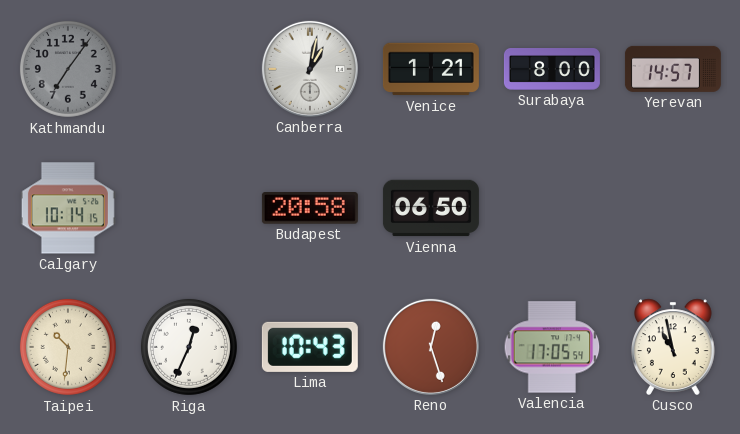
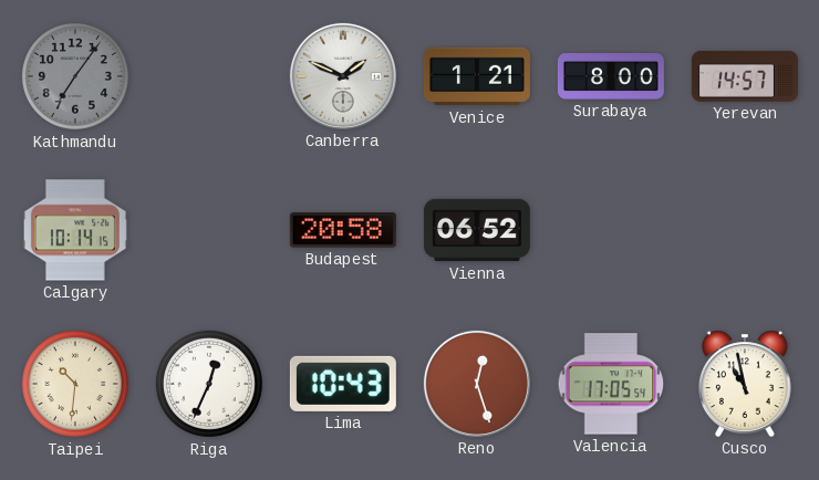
Canberra: 1:02 -> 1:49
Vienna: 06:50 -> 06:52
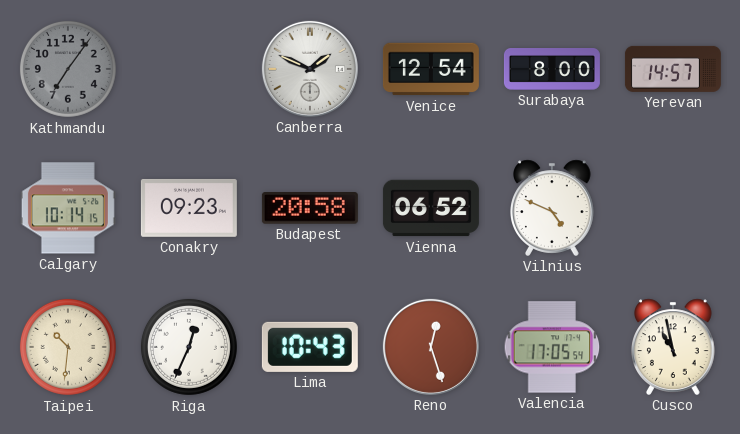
Venice: 1:21 -> 12:54
Conakry: none -> 09:23
Vilnius: none -> 4:49
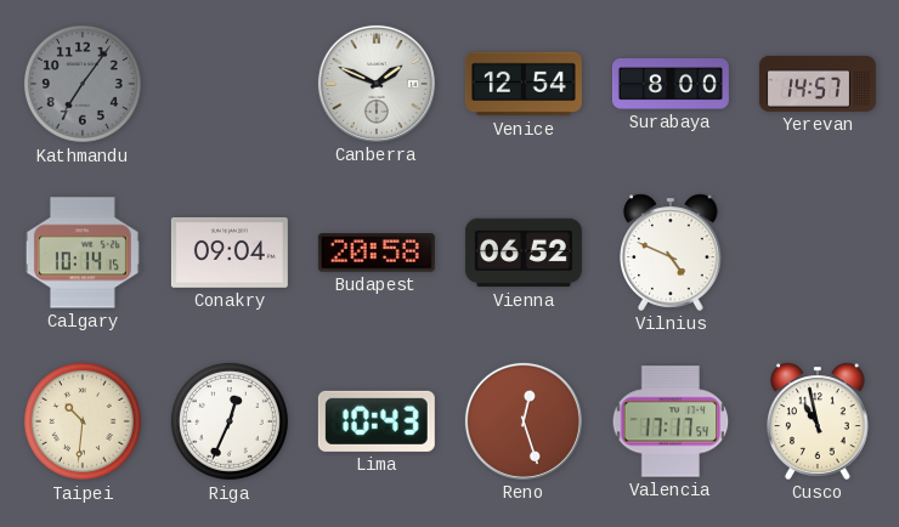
Conakry: 09:23 -> 09:04
Valencia: 17:05 -> 17:17
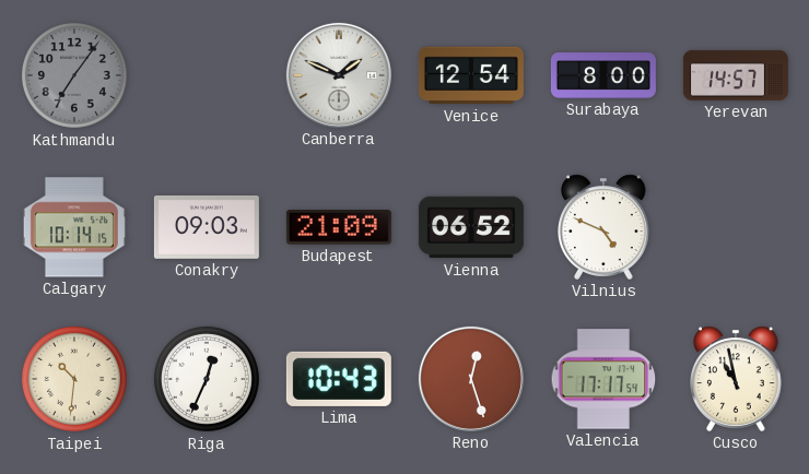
Conakry: 09:04 -> 09:03
Budapest: 20:58 -> 21:09
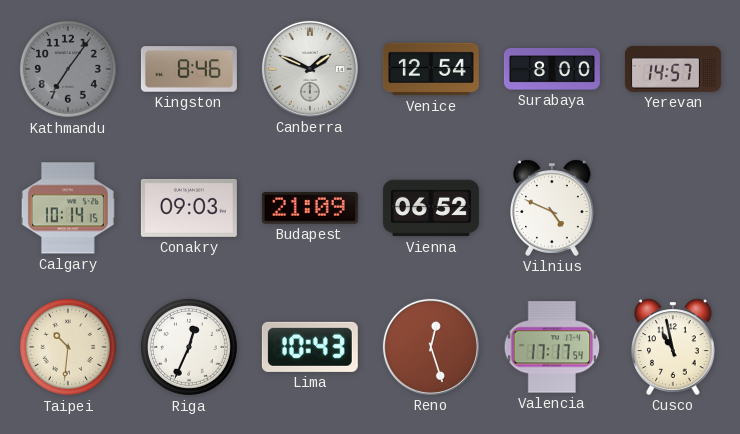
Kingston: none -> 8:46
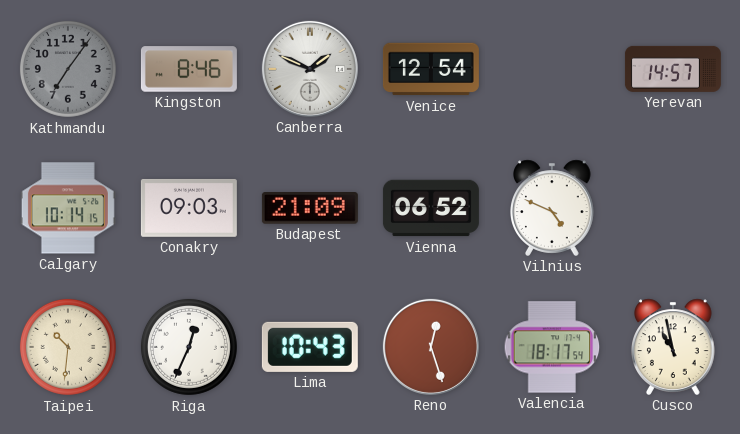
Surabaya: 8:00 -> none
Valencia: 17:17 -> 18:17
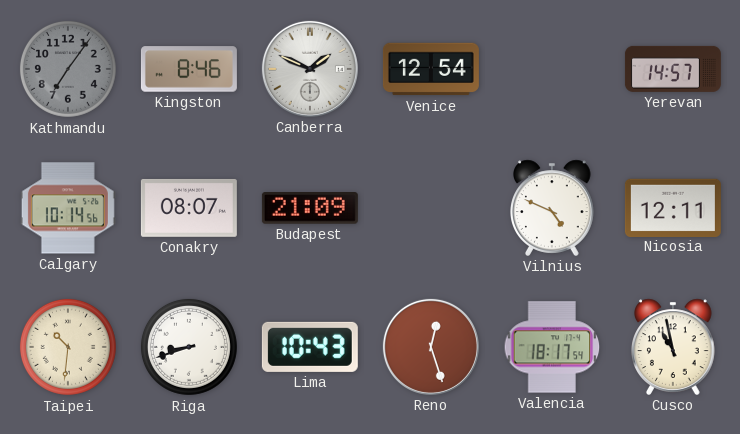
Calgary: 10:14:15 -> 10:14:56
Conakry: 09:03 -> 08:07
Vienna: 06:52 -> none
Nicosia: none -> 12:11
Riga: 12:34 -> 8:42
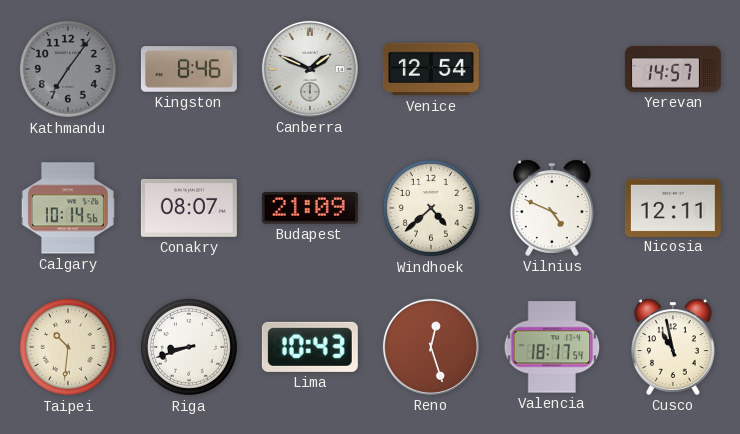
Windhoek: none -> 4:38
